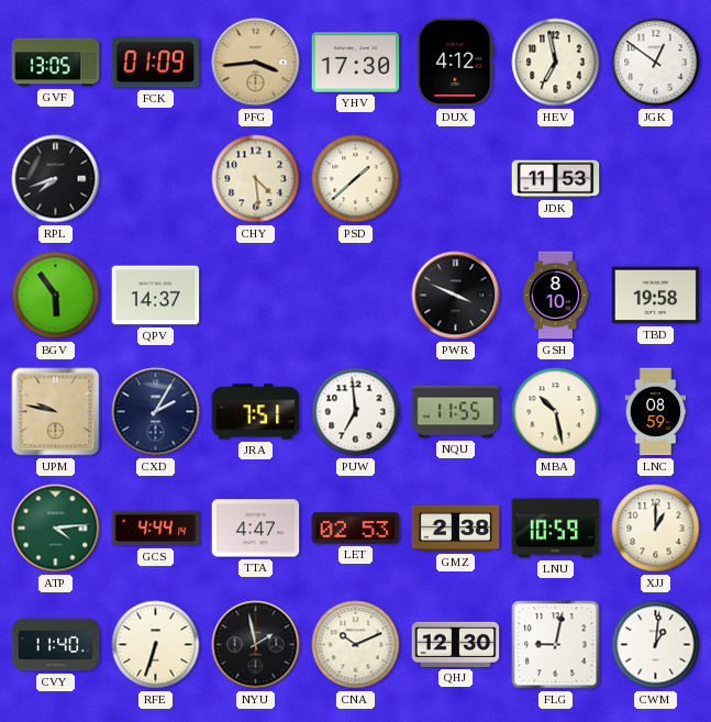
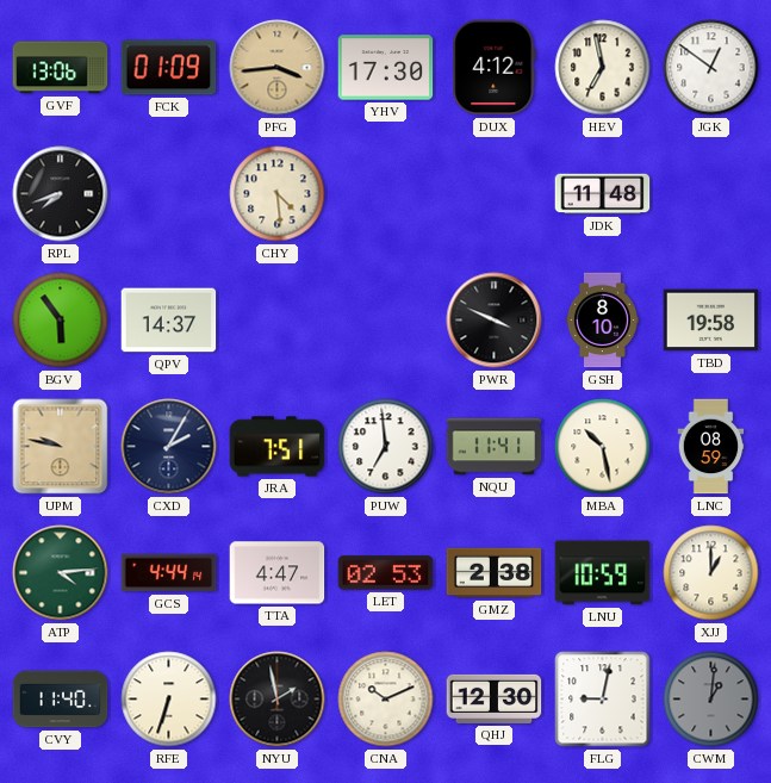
GVF: 13:05 -> 13:06
PSD: 1:38 -> none
JDK: 11:53 -> 11:48
NQU: 11:55 -> 11:41
CWM dial: white -> grey
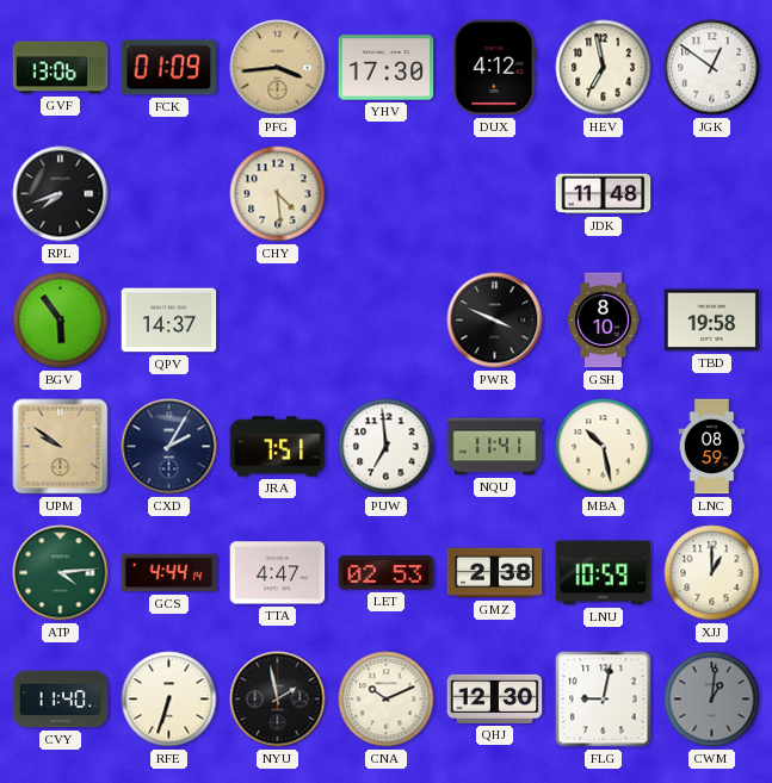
UPM: 9:47 -> 9:51
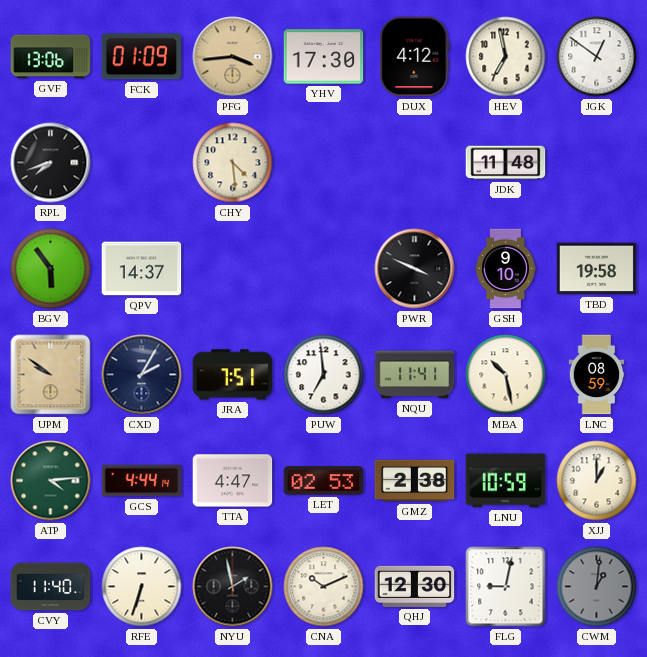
GSH: 8:10 -> 9:10
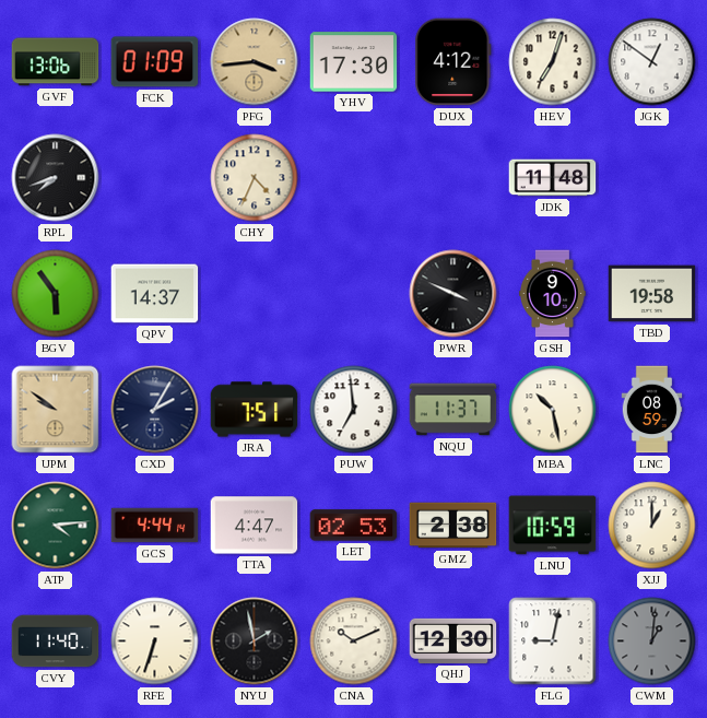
HEV: 6:58 -> 7:03
CHY: 4:29 -> 4:34
NQU: 11:41 -> 11:37
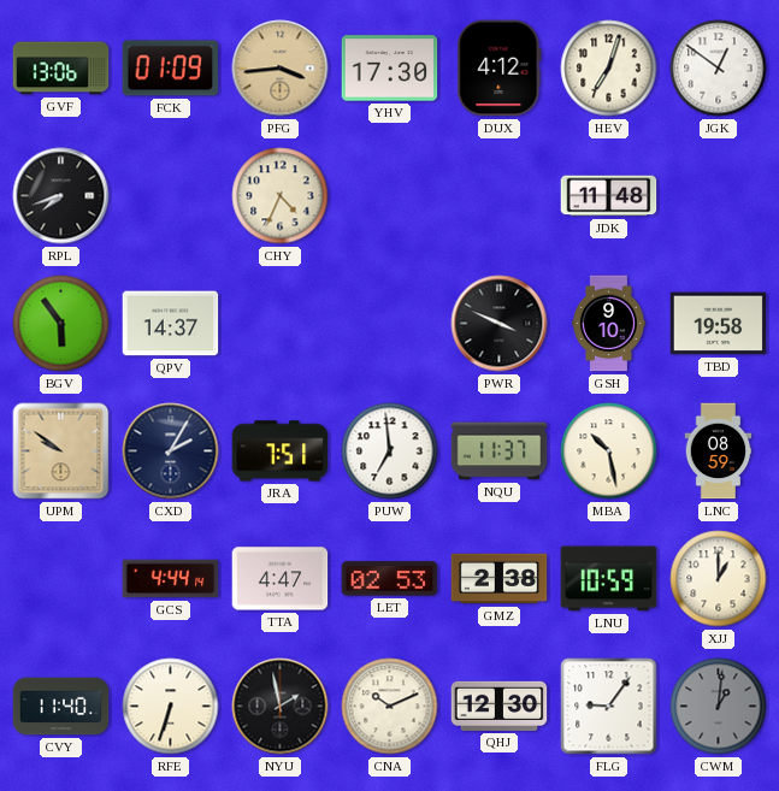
ATP: 4:14 -> none
FLG: 9:02 -> 9:06
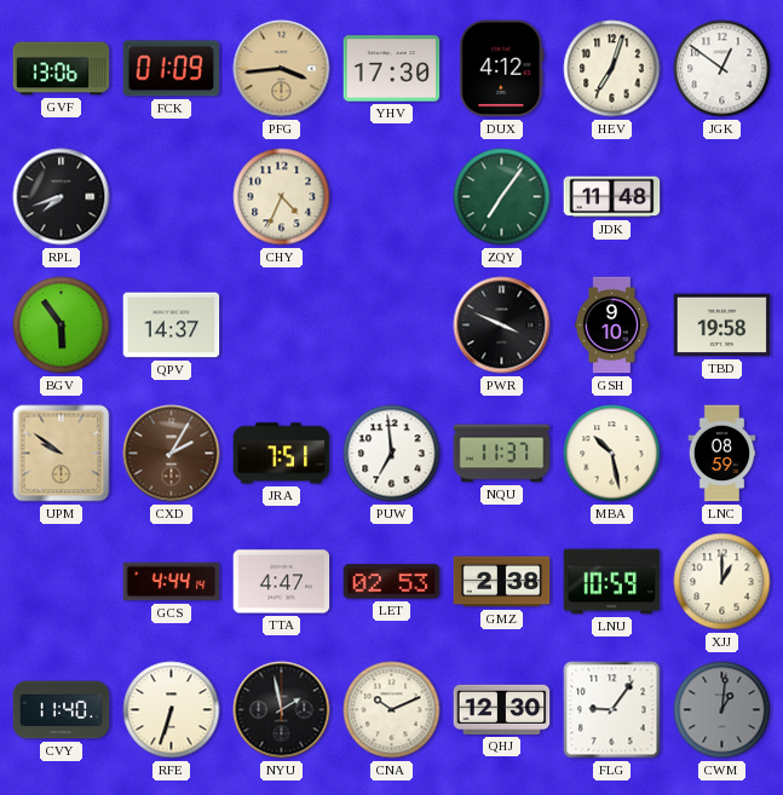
ZQY: none -> 7:06
CXD dial: navy -> brown
